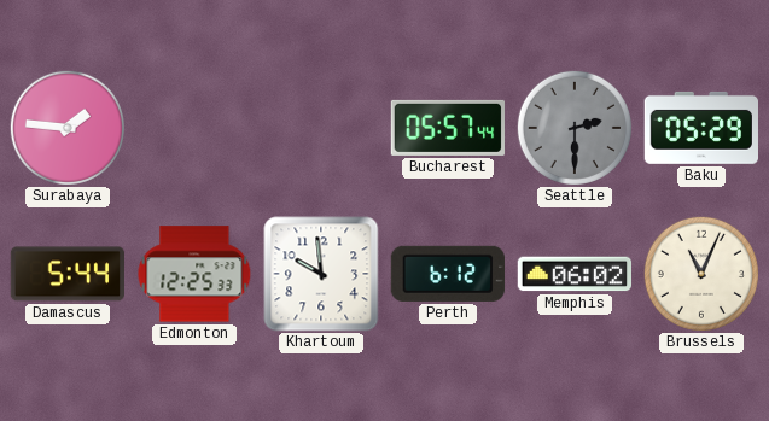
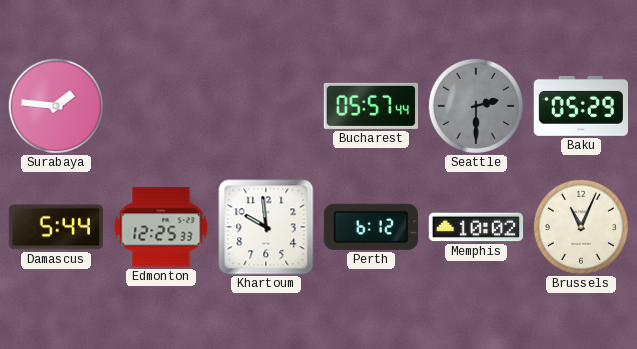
Memphis: 06:02 -> 10:02
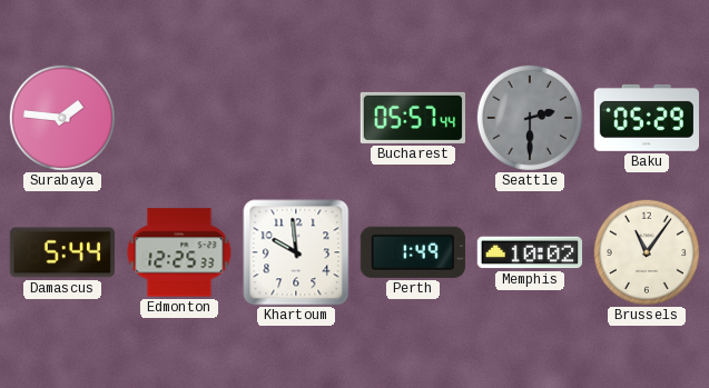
Perth: 6:12 -> 1:49
Brussels: 11:04 -> 11:06
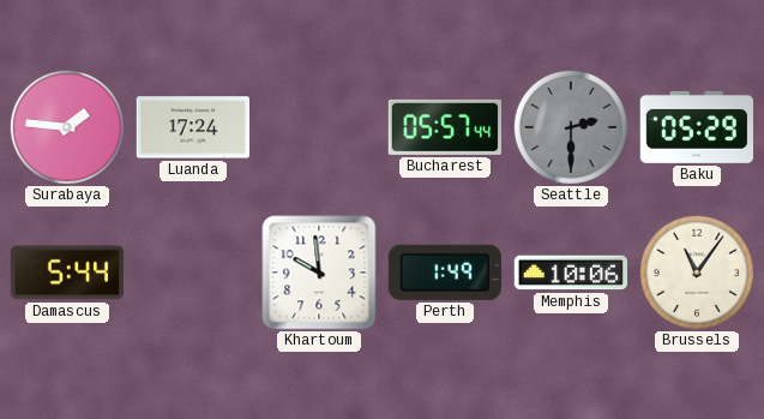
Luanda: none -> 17:24
Edmonton: 12:25 -> none
Memphis: 10:02 -> 10:06
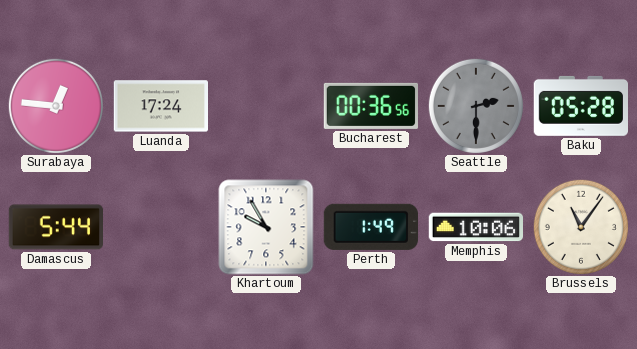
Surabaya: 1:46 -> 12:46
Bucharest: 05:57 -> 00:36
Baku: 05:29 -> 05:28
Khartoum: 9:59 -> 9:55
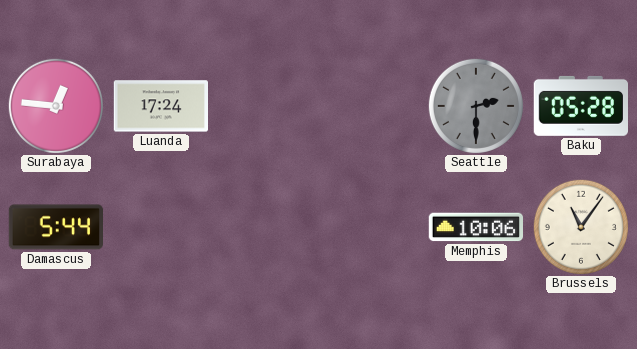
Bucharest: 00:36 -> none
Khartoum: 9:55 -> none
Perth: 1:49 -> none
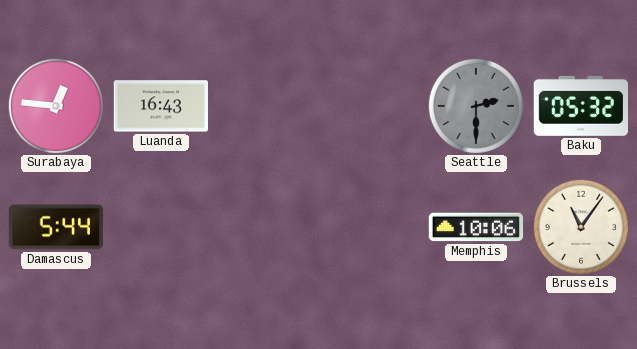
Luanda: 17:24 -> 16:43
Baku: 05:28 -> 05:32
